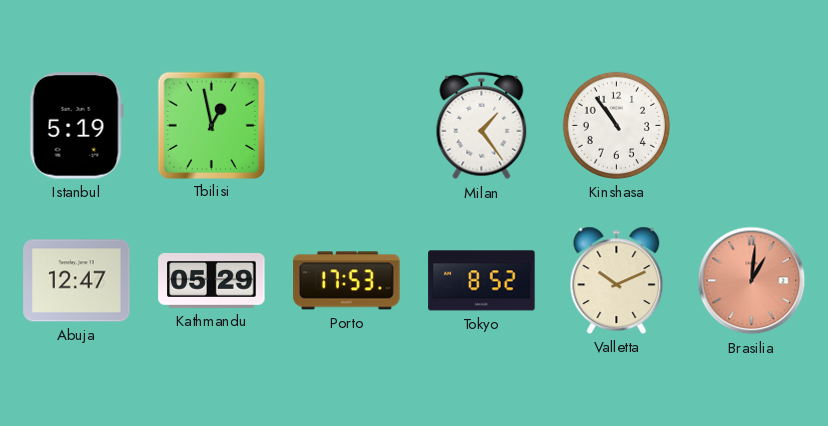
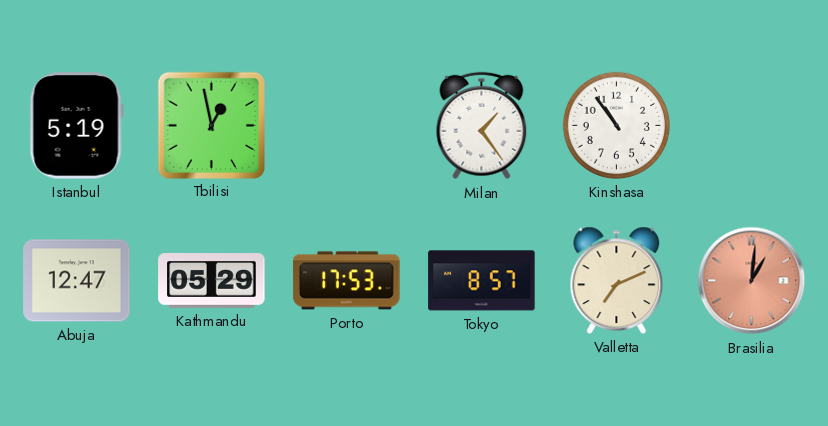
Tokyo: 8:52 -> 8:57
Valletta: 10:11 -> 7:11
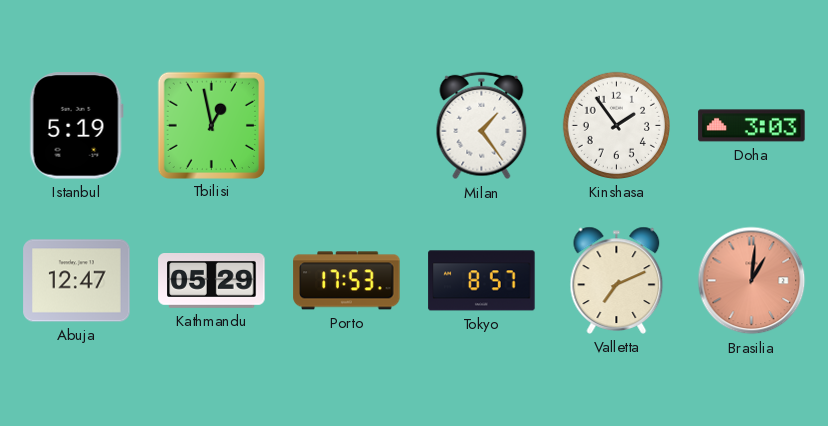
Kinshasa: 10:54 -> 1:54
Doha: none -> 3:03
